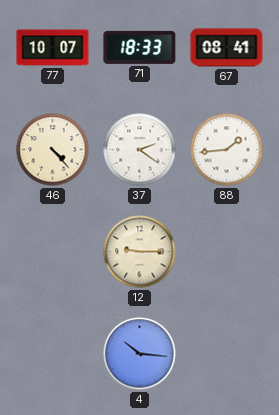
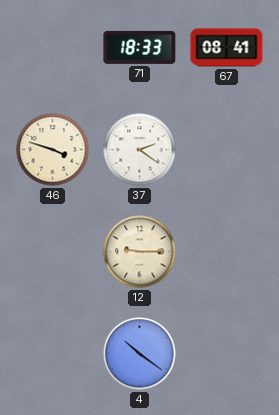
77: 10:07 -> none
46: 4:23 -> 3:48
88: 1:44 -> none
4: 10:16 -> 10:21
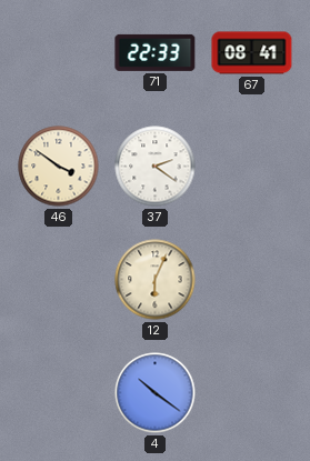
71: 18:33 -> 22:33
46: 3:48 -> 3:51
12: 9:15 -> 6:04
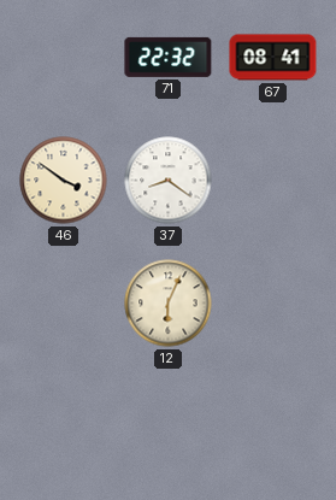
71: 22:33 -> 22:32
37: 2:21 -> 8:21
4: 10:21 -> none
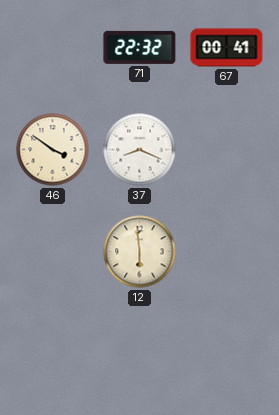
67: 08:41 -> 00:41
37: 8:21 -> 8:19
12: 6:04 -> 5:59
